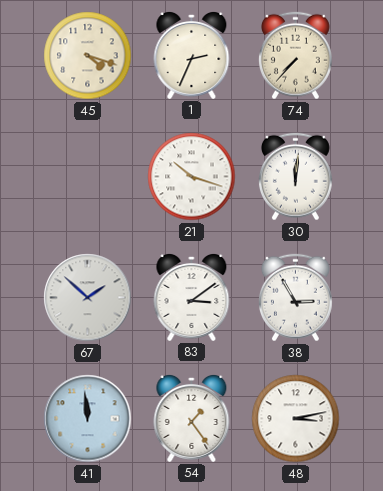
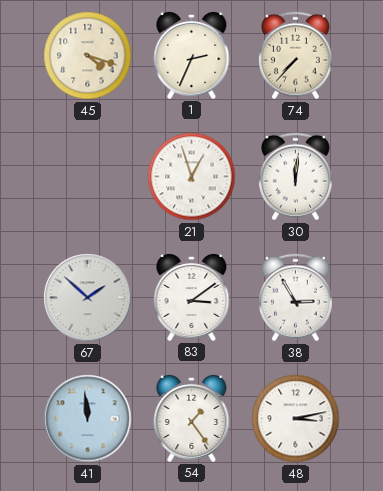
21: 10:18 -> 12:57
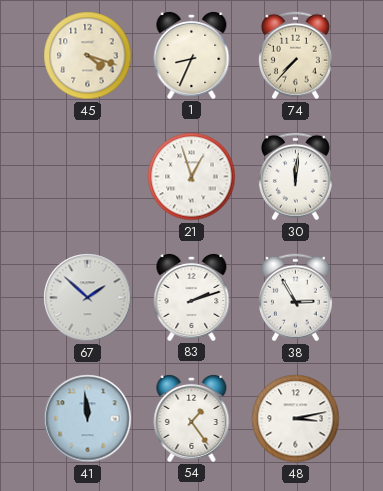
1: 2:34 -> 8:34
83: 3:09 -> 2:12
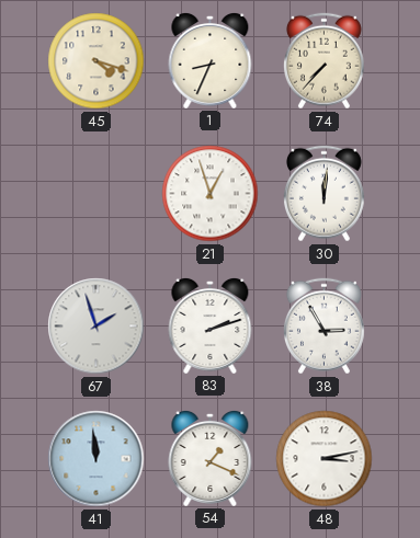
67: 1:52 -> 1:57
54: 1:24 -> 1:19
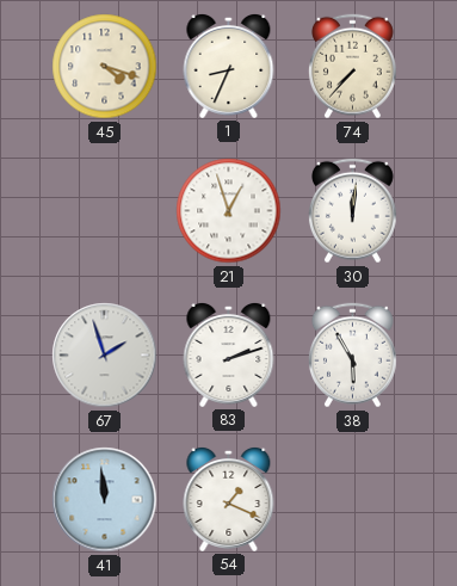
38: 2:55 -> 5:55
48: 3:13 -> none
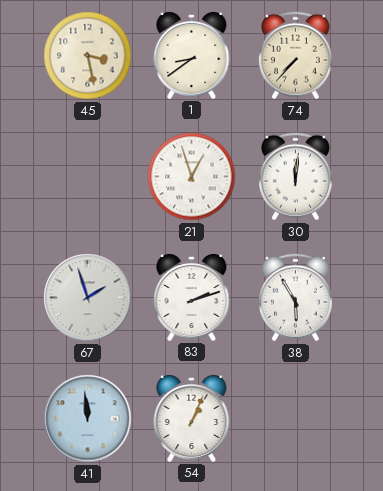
45: 4:18 -> 3:28
1: 8:34 -> 8:39
54: 1:19 -> 1:04
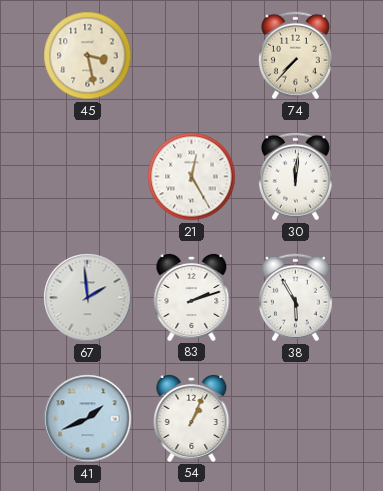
1: 8:39 -> none
21: 12:57 -> 12:25
67: 1:57 -> 1:59
41: 11:59 -> 1:41
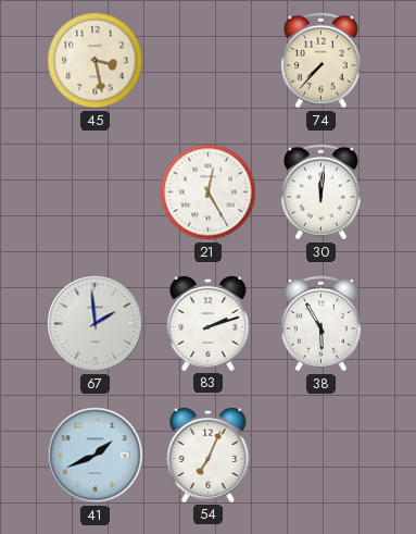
54: 1:04 -> 7:04
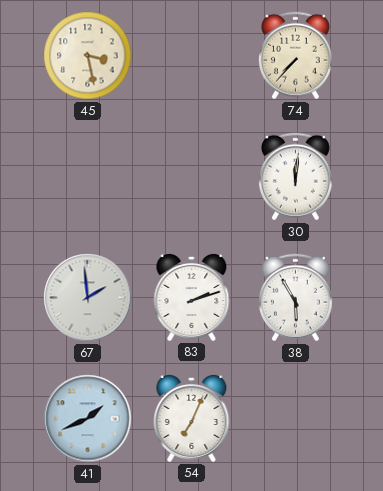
21: 12:25 -> none
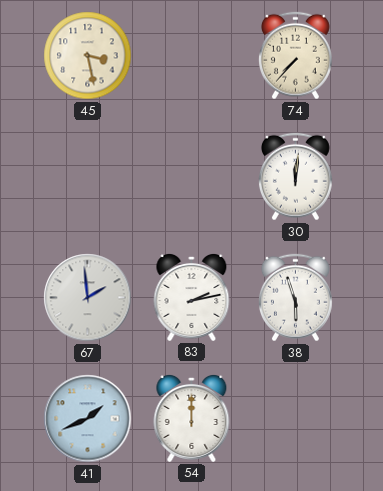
83: 2:12 -> 2:13
38: 5:55 -> 5:57
54: 7:04 -> 12:00
